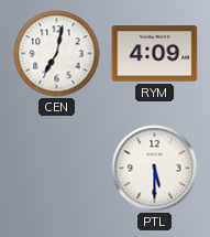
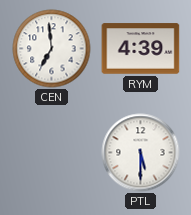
CEN: 7:02 -> 6:59
RYM: 4:09 -> 4:39
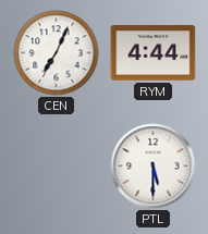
CEN: 6:59 -> 7:04
RYM: 4:39 -> 4:44
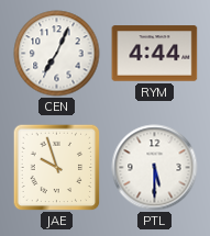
JAE: none -> 9:57
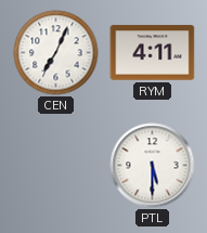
RYM: 4:44 -> 4:11
JAE: 9:57 -> none
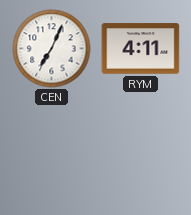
PTL: 5:30 -> none
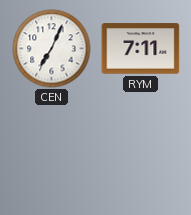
RYM: 4:11 -> 7:11
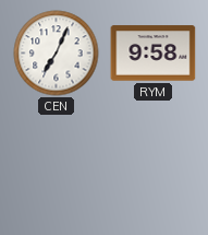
RYM: 7:11 -> 9:58
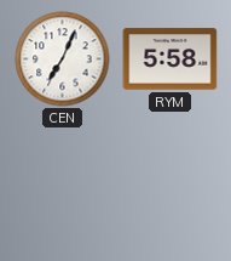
RYM: 9:58 -> 5:58
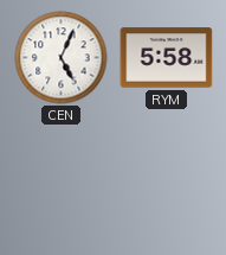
CEN: 7:04 -> 5:04
